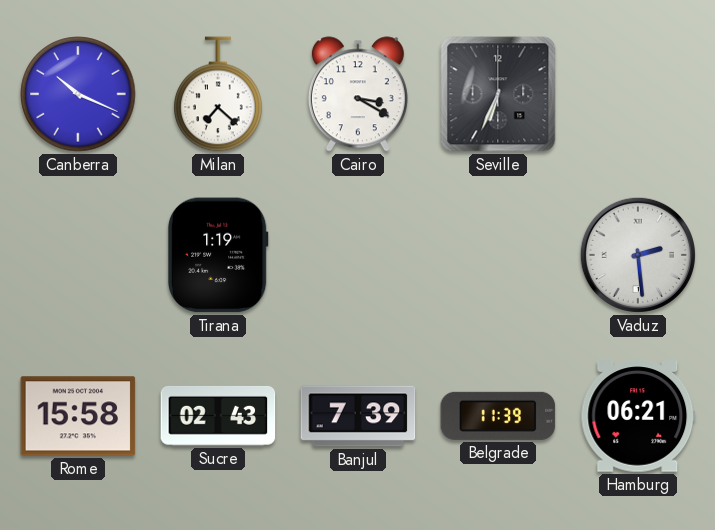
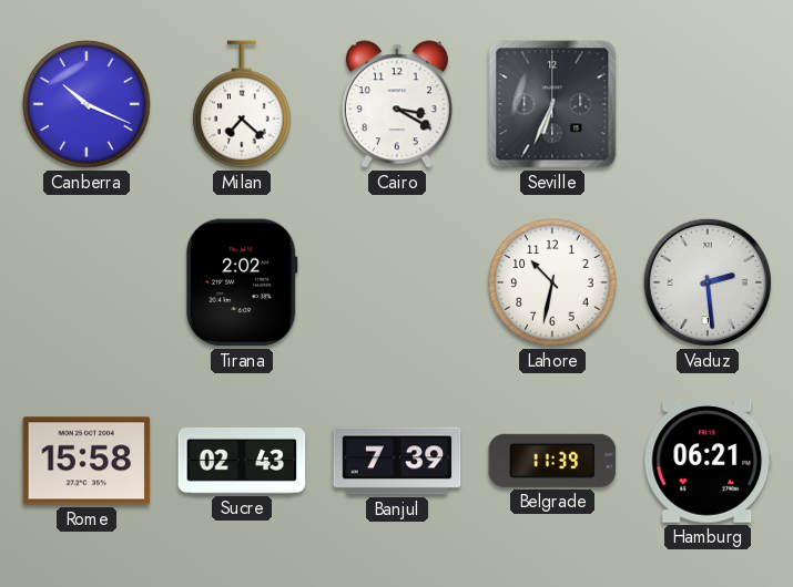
Tirana: 1:19 -> 2:02
Lahore: none -> 10:32
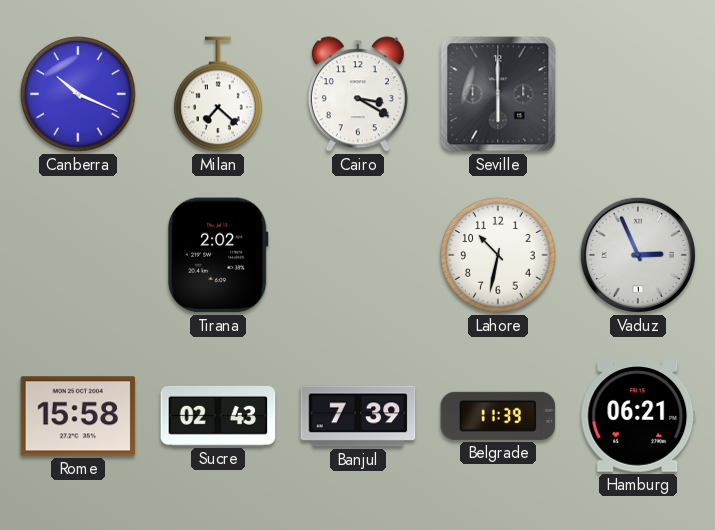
Seville: 6:34 -> 6:00
Vaduz: 2:29 -> 2:56
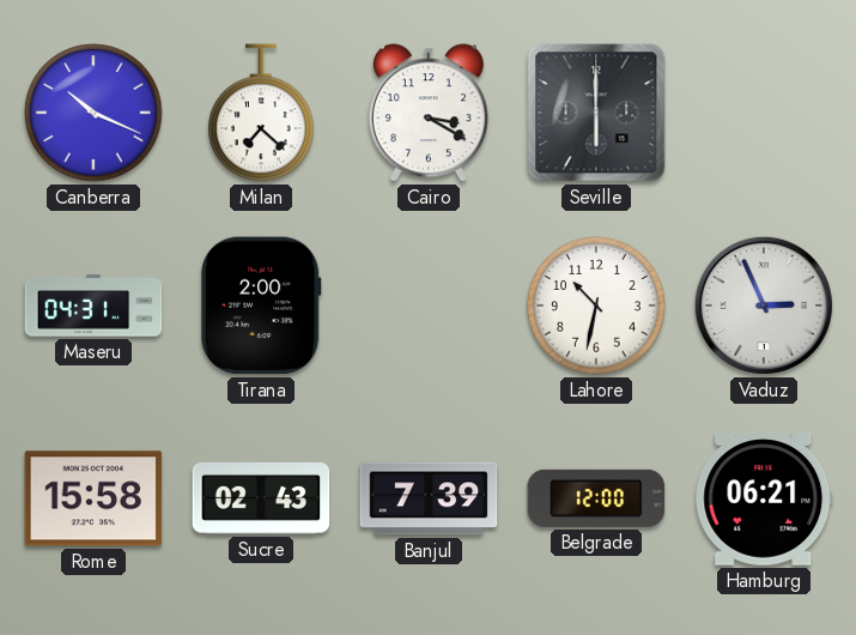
Maseru: none -> 04:31
Tirana: 2:02 -> 2:00
Belgrade: 11:39 -> 12:00
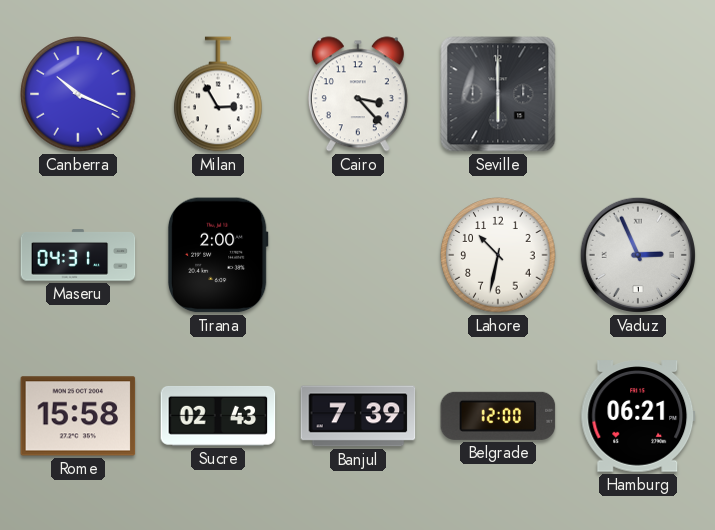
Milan: 7:22 -> 2:55
Cairo: 3:20 -> 3:23
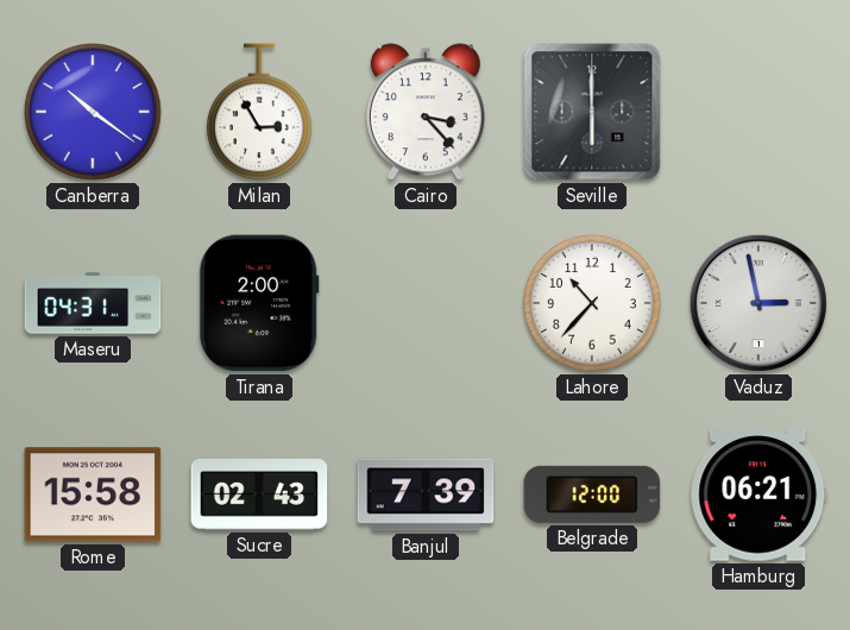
Canberra: 10:19 -> 10:21
Lahore: 10:32 -> 10:37
Vaduz: 2:56 -> 2:58
